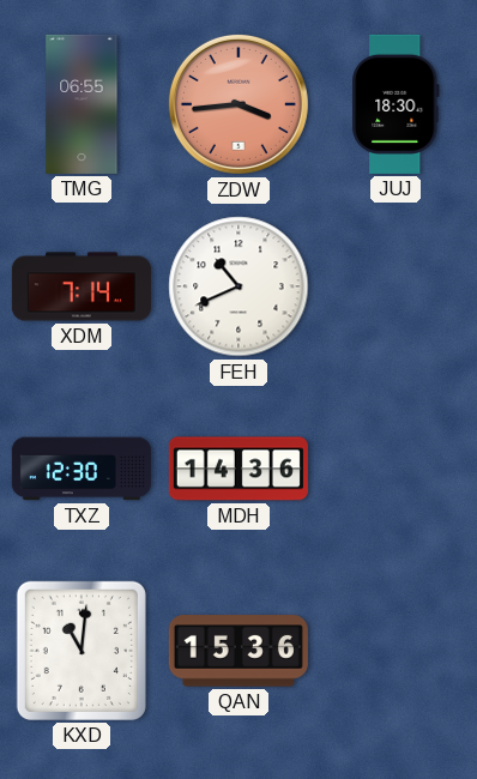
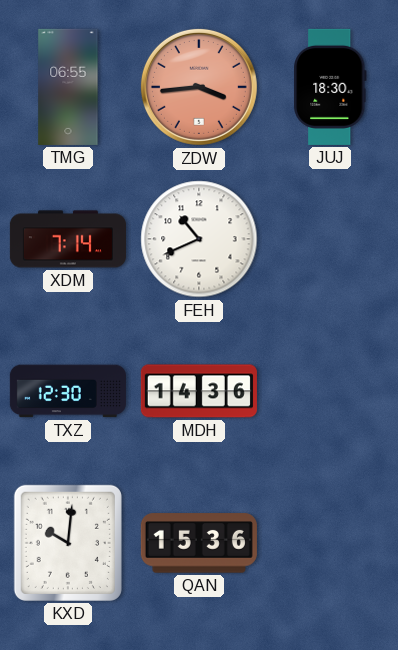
KXD: 11:01 -> 10:01
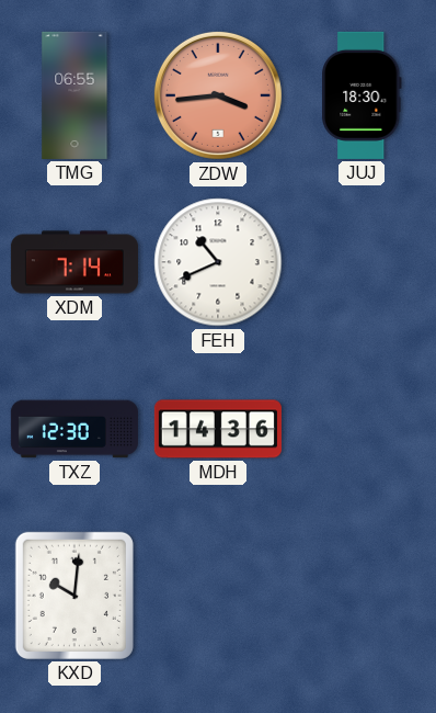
QAN: 15:36 -> none
